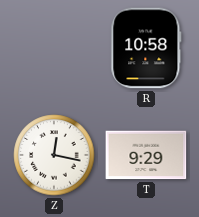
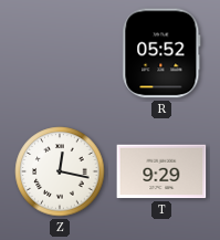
R: 10:58 -> 05:52
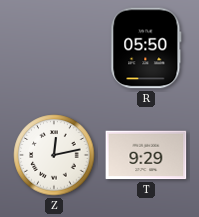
R: 05:52 -> 05:50
Z: 12:17 -> 12:13
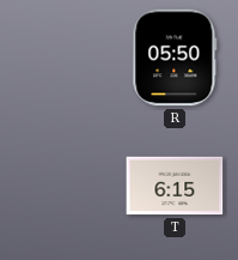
Z: 12:13 -> none
T: 9:29 -> 6:15
